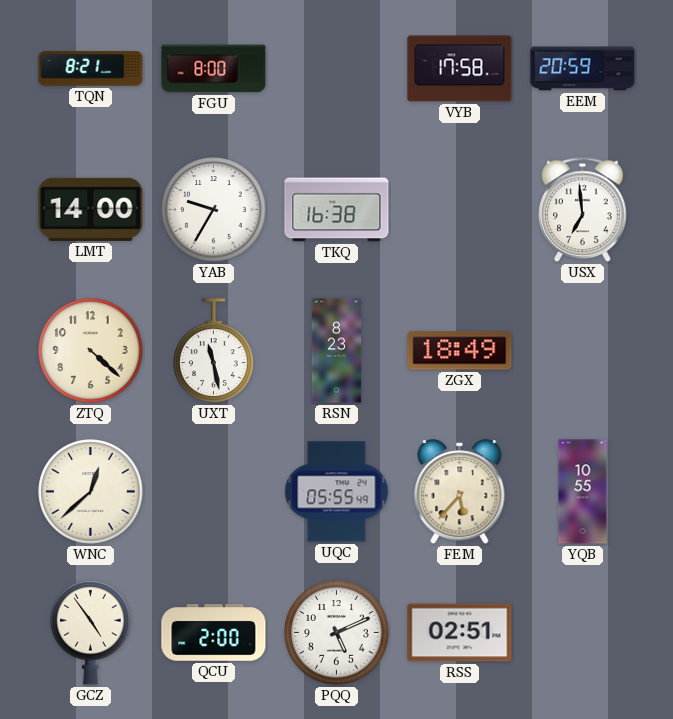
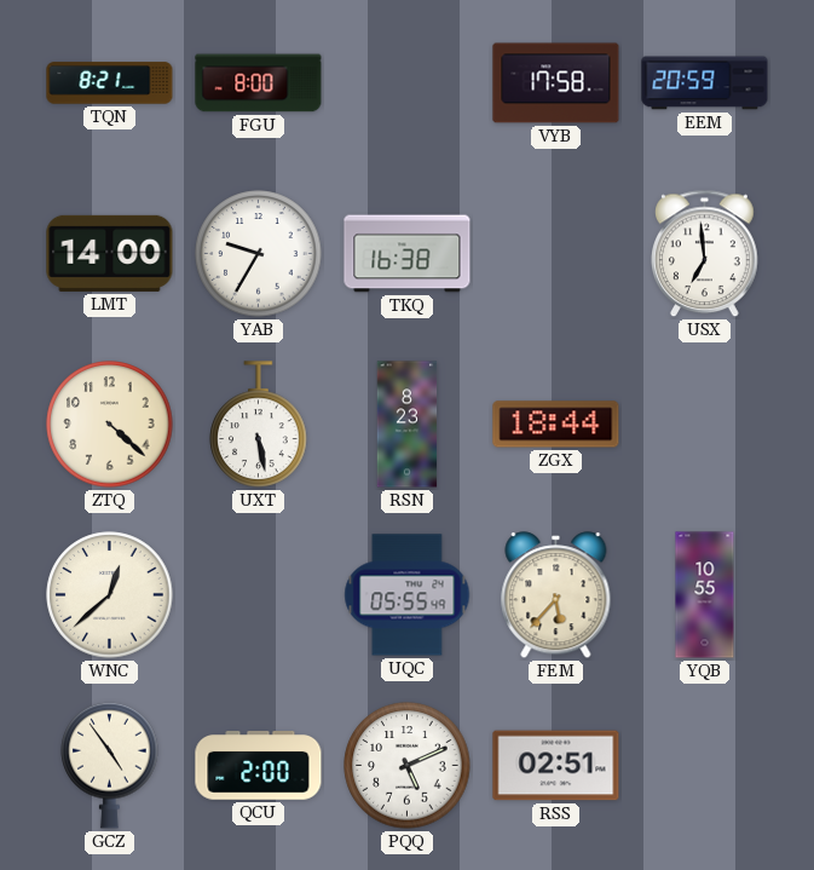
UXT: 11:28 -> 5:28
ZGX: 18:49 -> 18:44
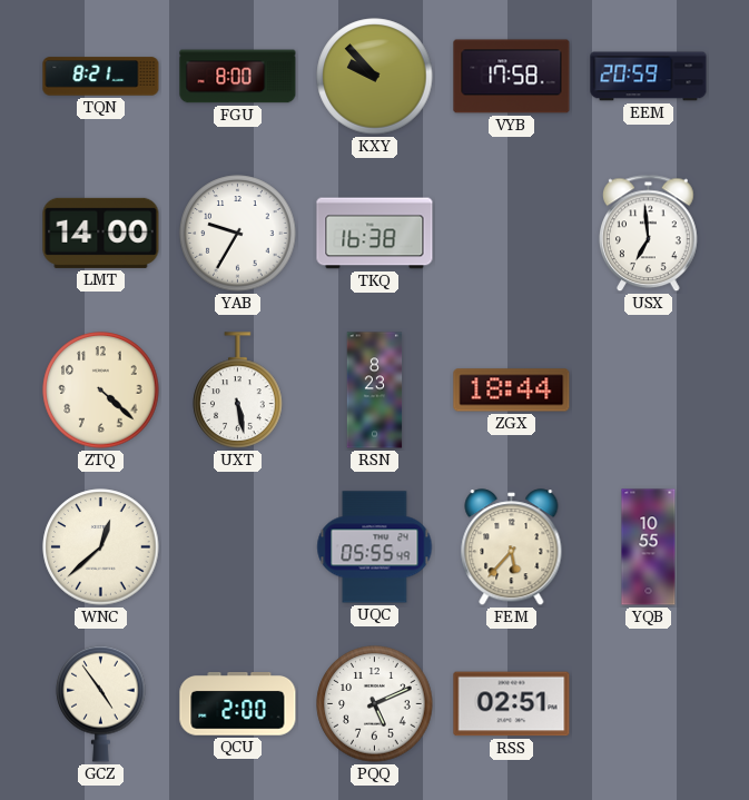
KXY: none -> 9:53
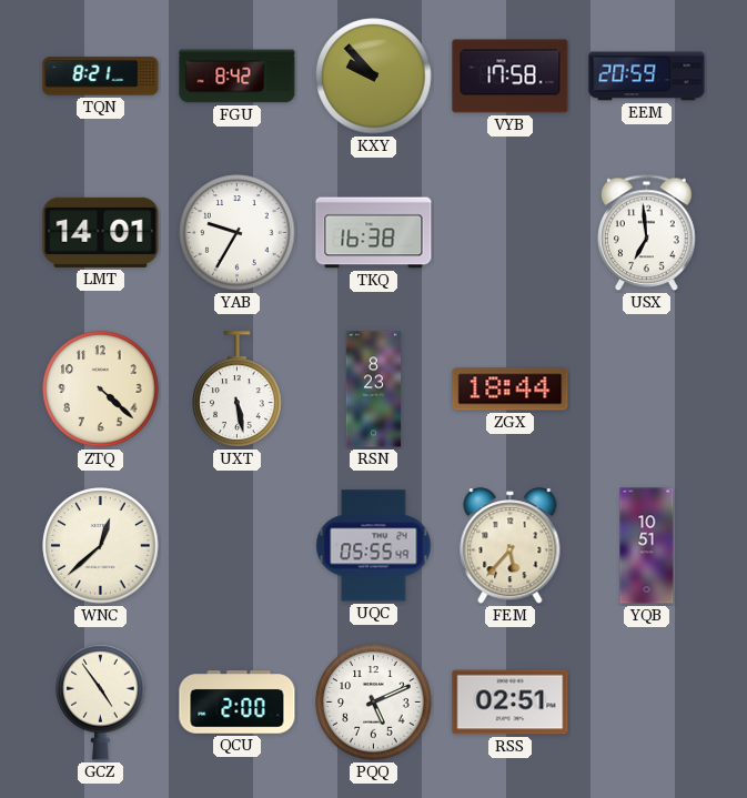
FGU: 8:00 -> 8:42
LMT: 14:00 -> 14:01
YQB: 10:55 -> 10:51
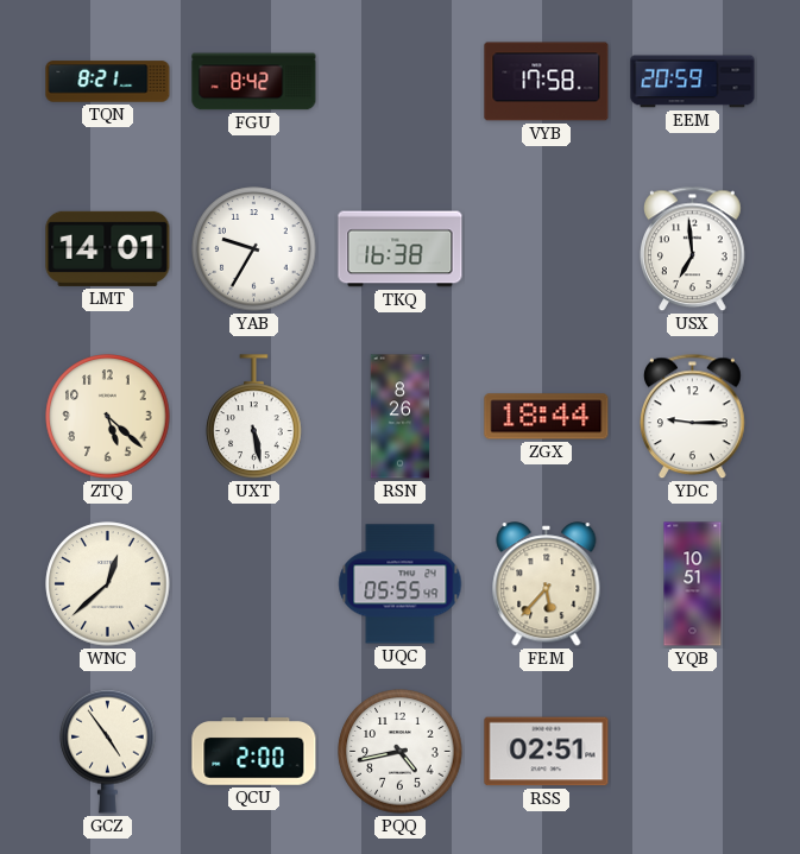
KXY: 9:53 -> none
ZTQ: 4:22 -> 5:22
RSN: 8:23 -> 8:26
YDC: none -> 9:15
PQQ: 5:11 -> 4:43
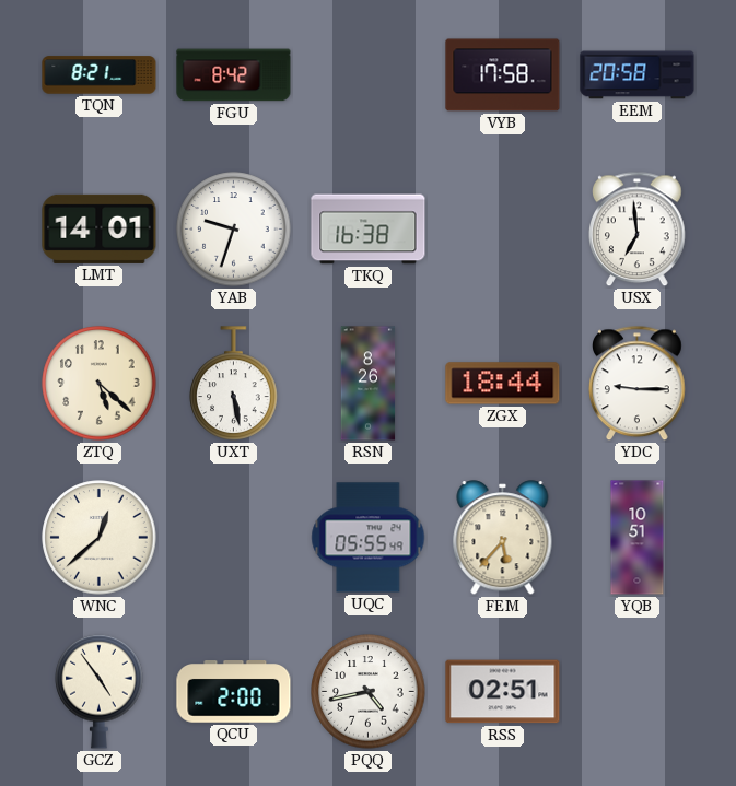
EEM: 20:59 -> 20:58
YAB: 9:35 -> 9:33
